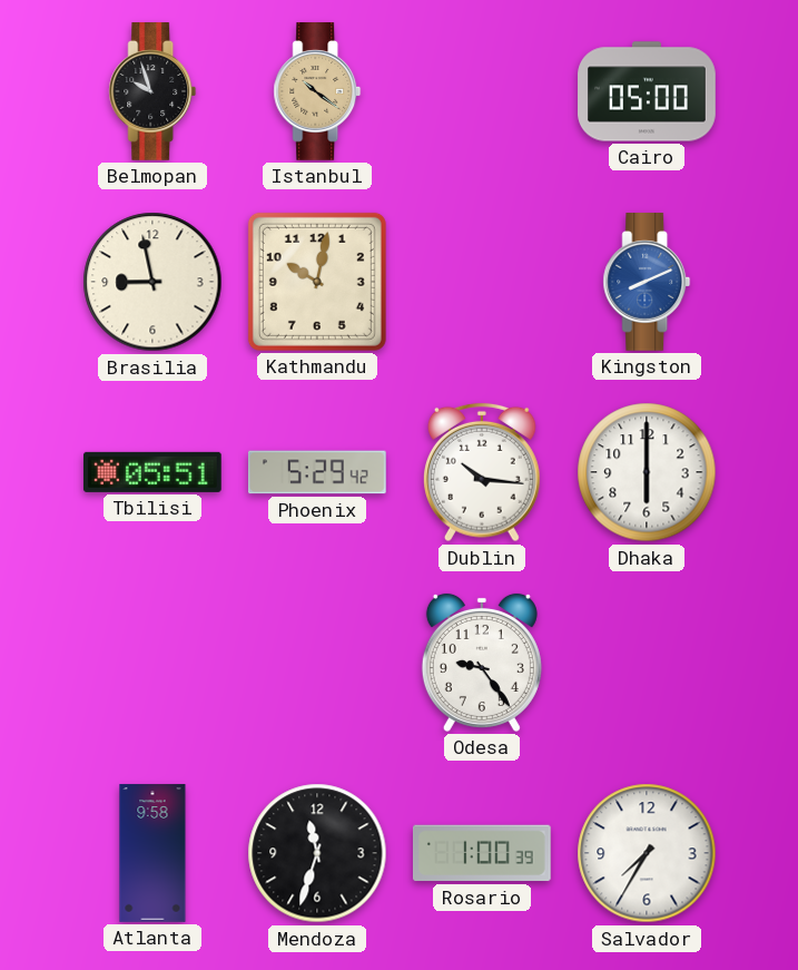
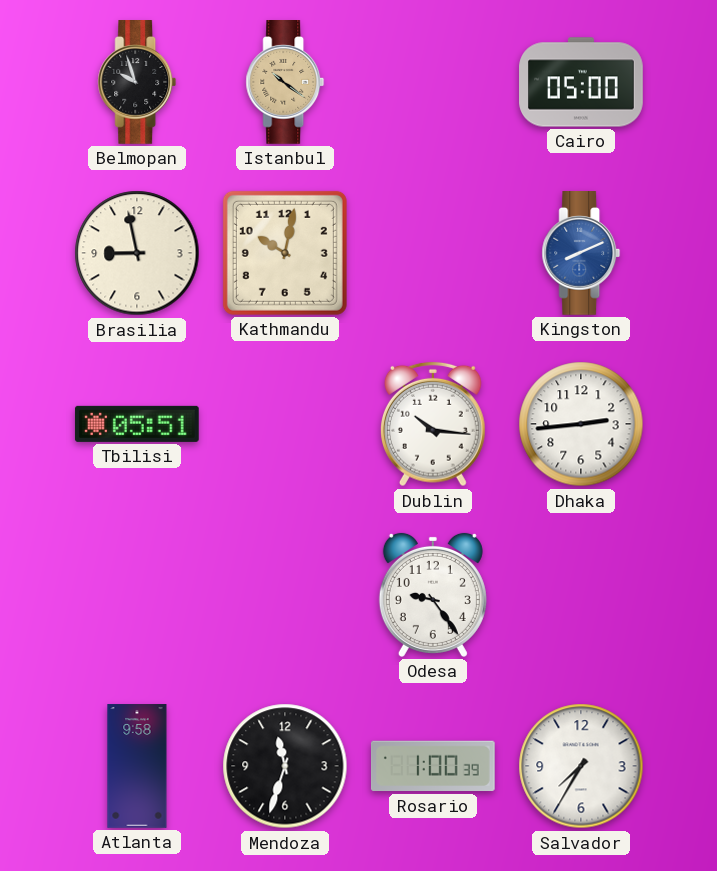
Phoenix: 5:29 -> none
Dhaka: 6:00 -> 2:44
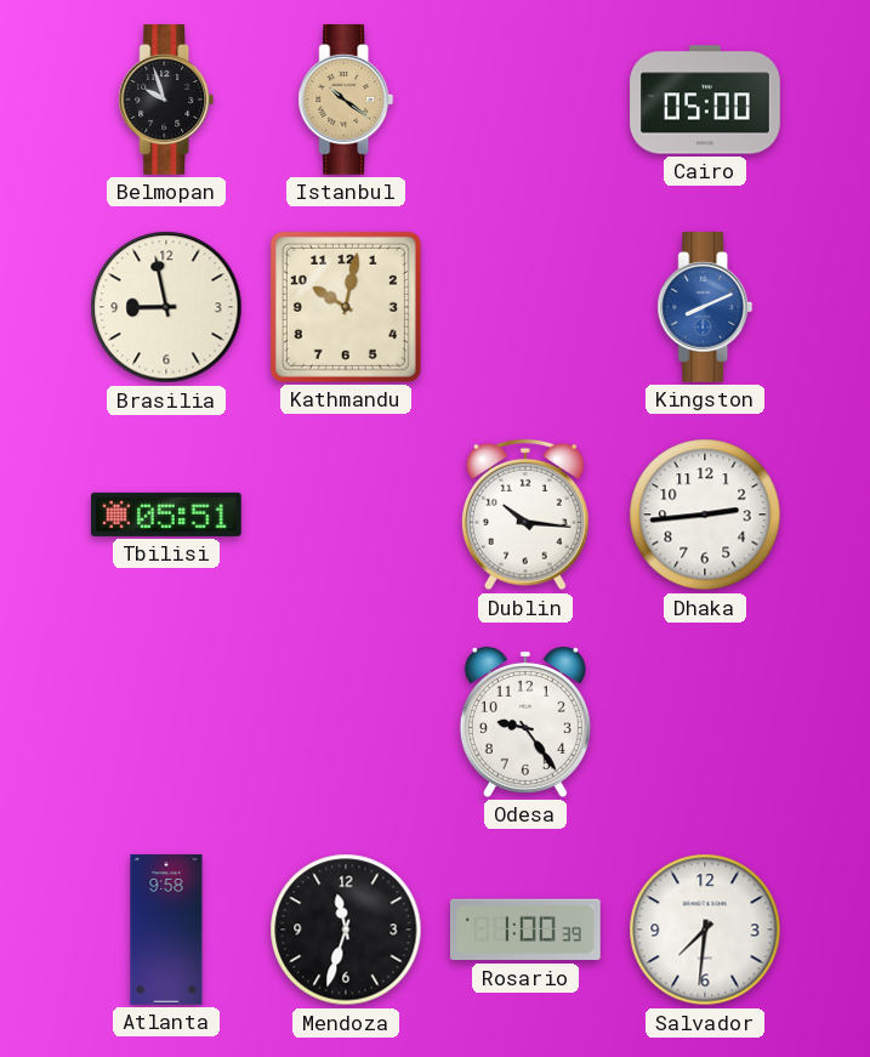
Salvador: 7:35 -> 7:31
